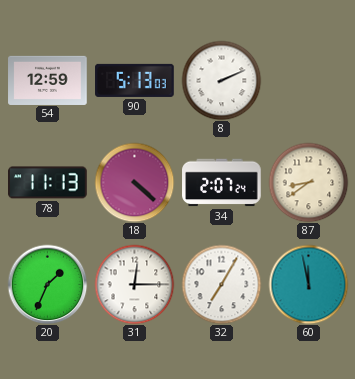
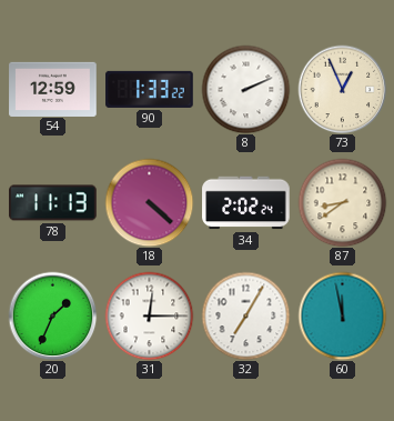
90: 5:13 -> 1:33
73: none -> 12:56
34: 2:07 -> 2:02
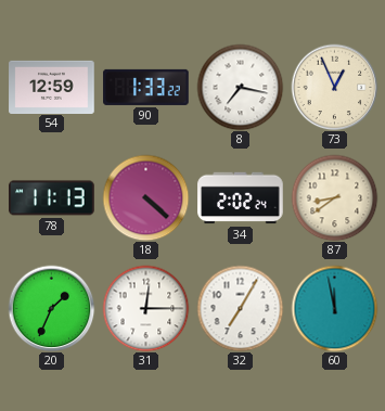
8: 2:11 -> 7:17
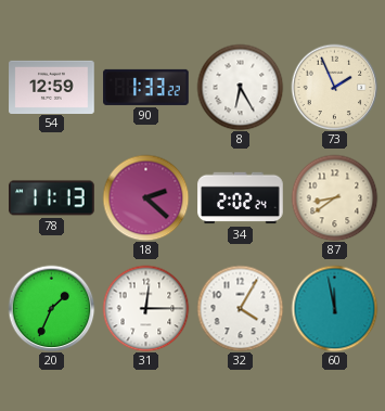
8: 7:17 -> 6:25
73: 12:56 -> 1:56
18: 4:22 -> 2:22
32: 7:05 -> 4:05
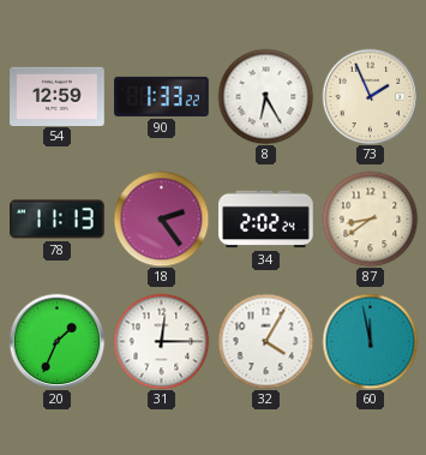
18: 2:22 -> 2:24
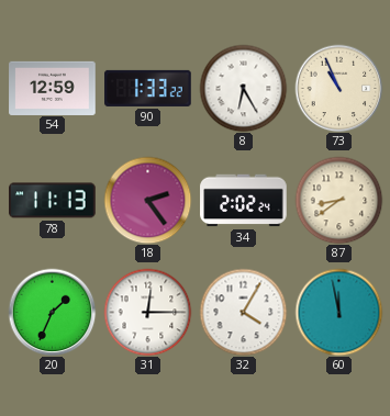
73: 1:56 -> 10:56
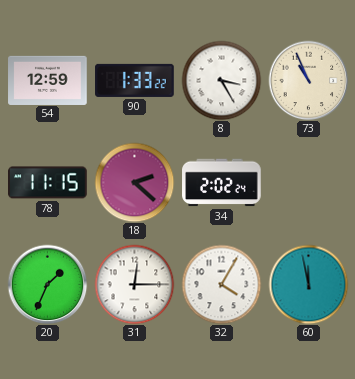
8: 6:25 -> 3:25
78: 11:13 -> 11:15
18: 2:24 -> 2:22
87: 8:39 -> none
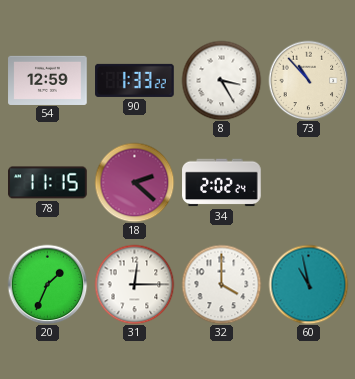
73: 10:56 -> 10:53
32: 4:05 -> 4:00
60: 11:58 -> 10:58
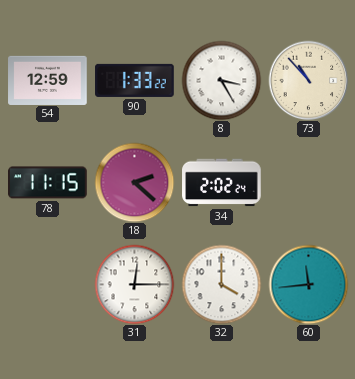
20: 1:34 -> none
60: 10:58 -> 11:44
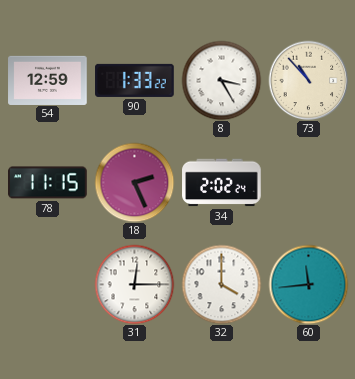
18: 2:22 -> 2:26
